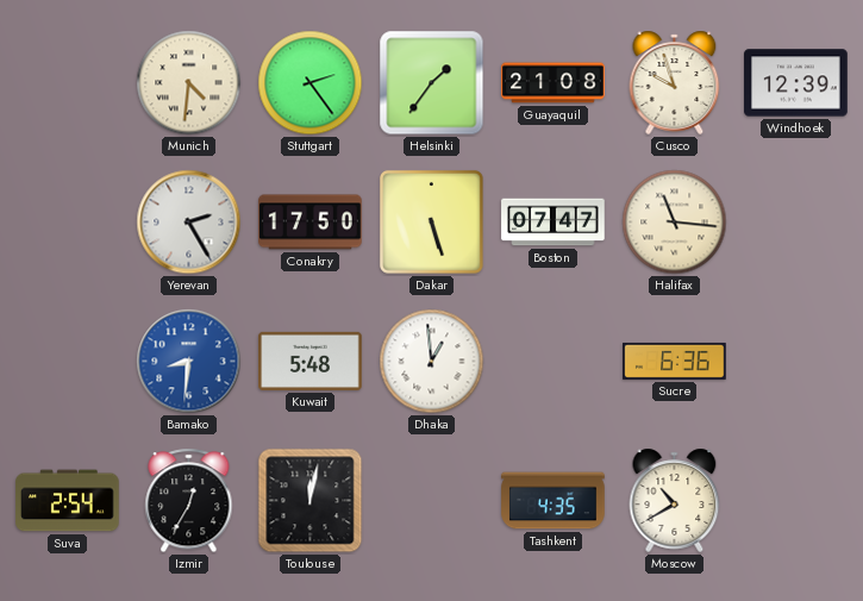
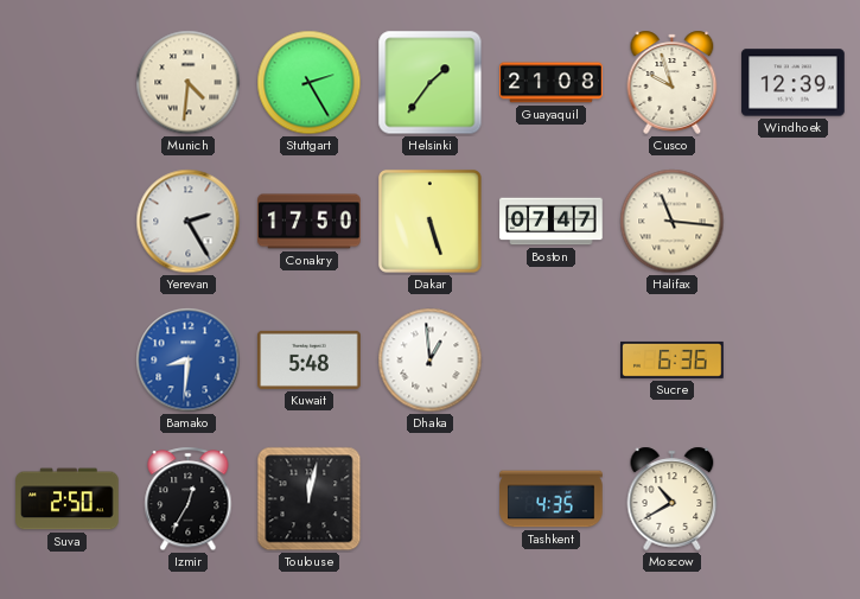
Stuttgart: 2:24 -> 2:25
Suva: 2:54 -> 2:50
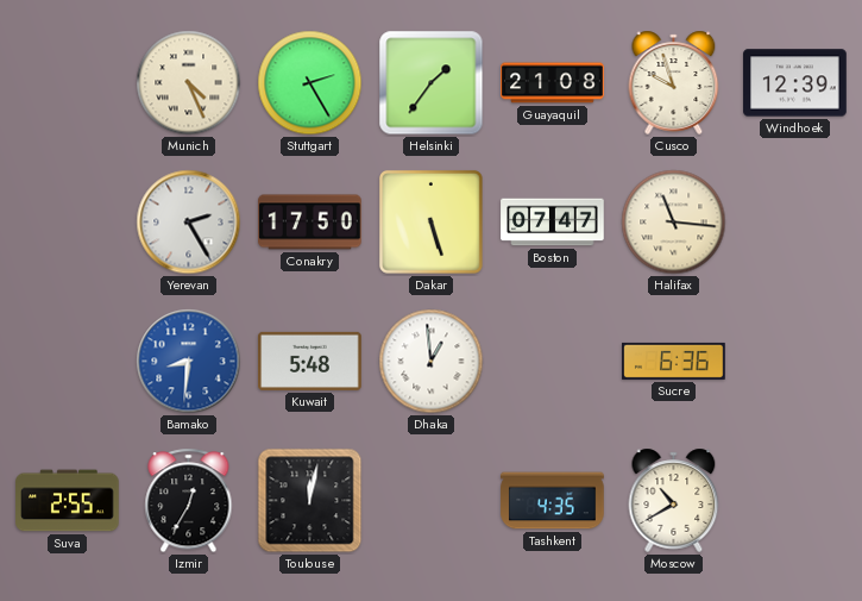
Munich: 4:31 -> 4:26
Suva: 2:50 -> 2:55
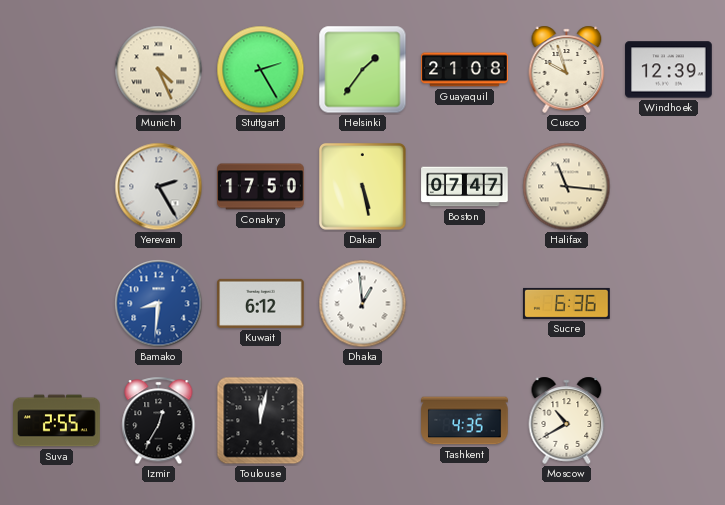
Dakar: 5:27 -> 5:28
Kuwait: 5:48 -> 6:12
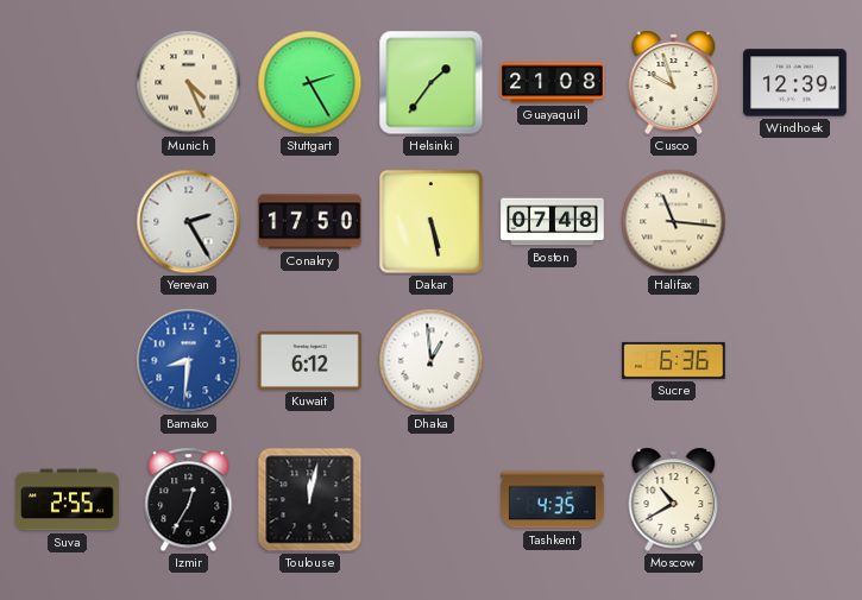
Boston: 07:47 -> 07:48
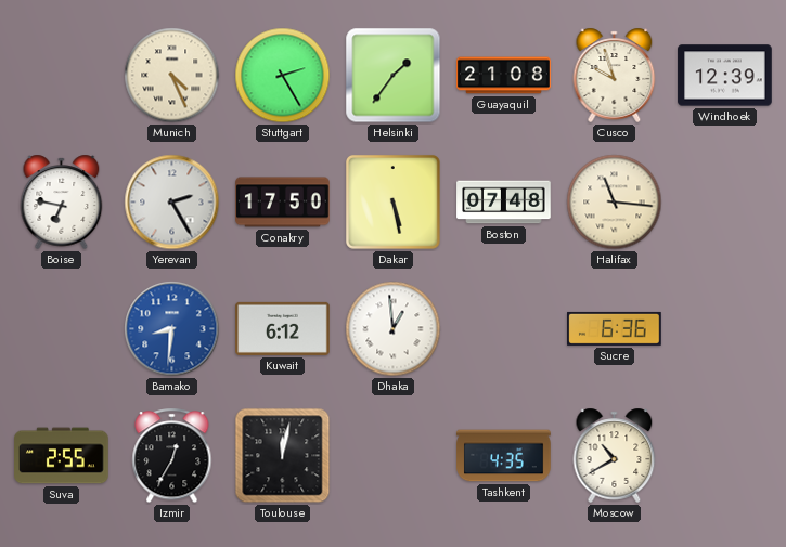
Boise: none -> 6:47
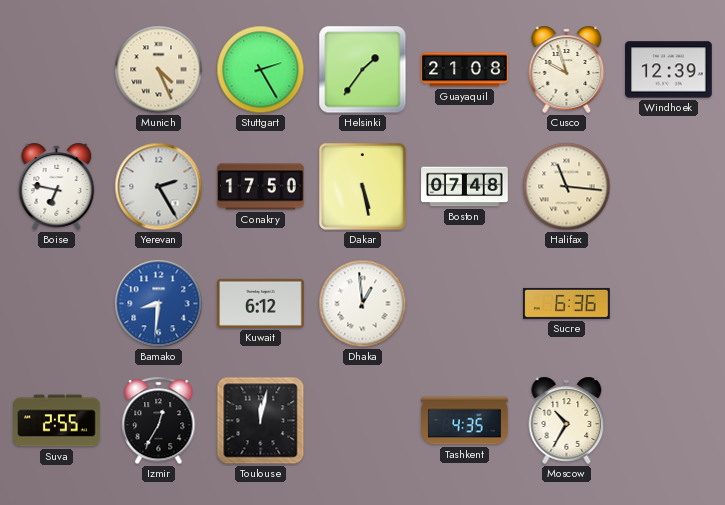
Moscow: 10:40 -> 10:35
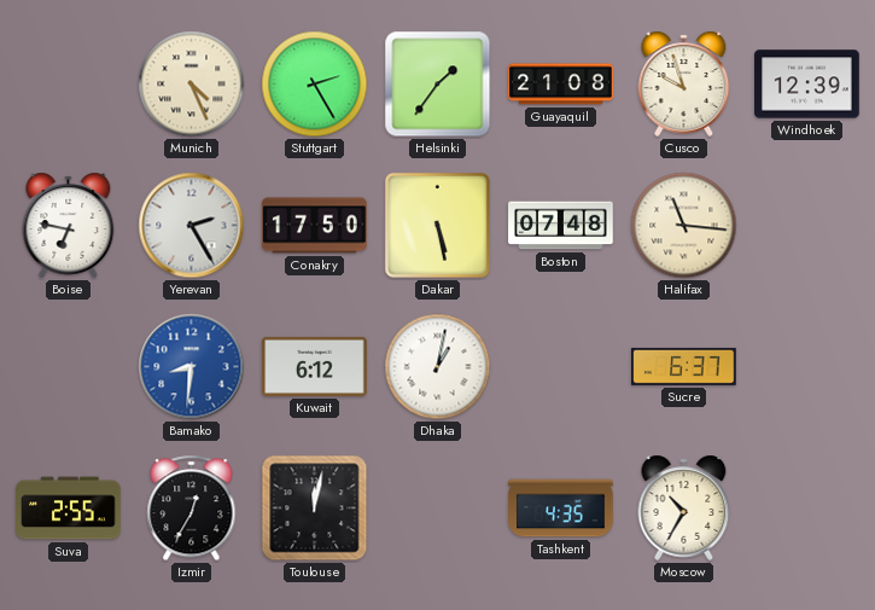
Dhaka: 12:59 -> 1:02
Sucre: 6:36 -> 6:37
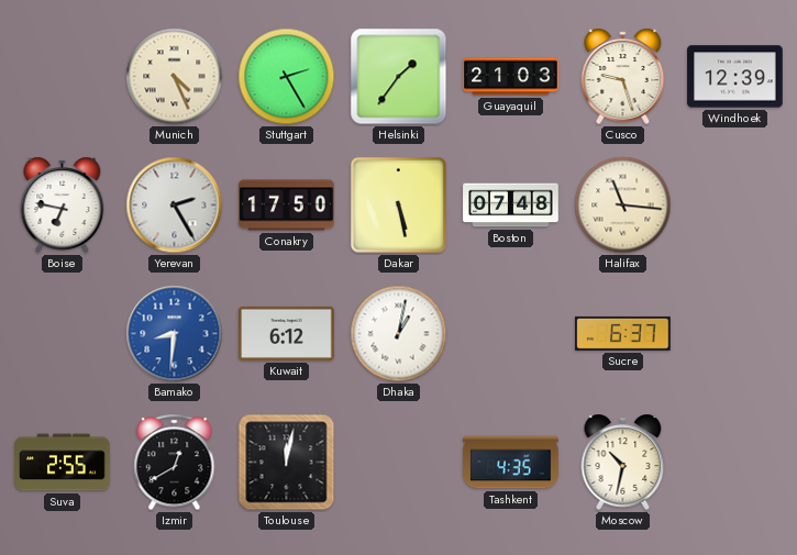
Guayaquil: 21:08 -> 21:03
Cusco: 9:57 -> 9:27
Izmir: 12:35 -> 12:40
Moscow: 10:35 -> 10:32
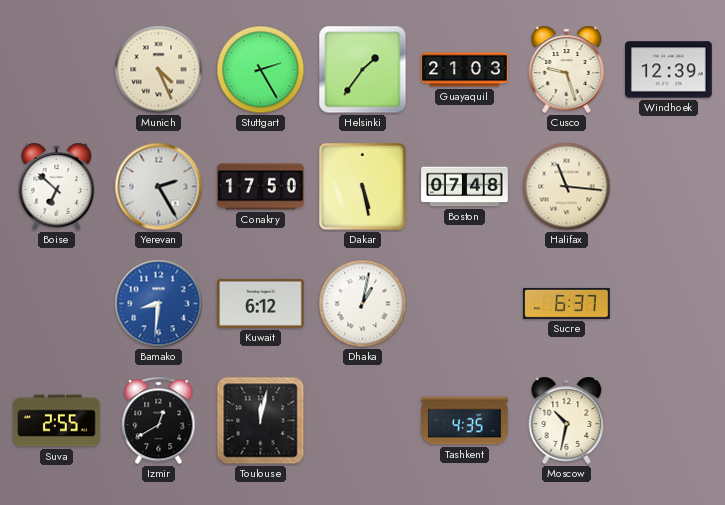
Boise: 6:47 -> 6:52
